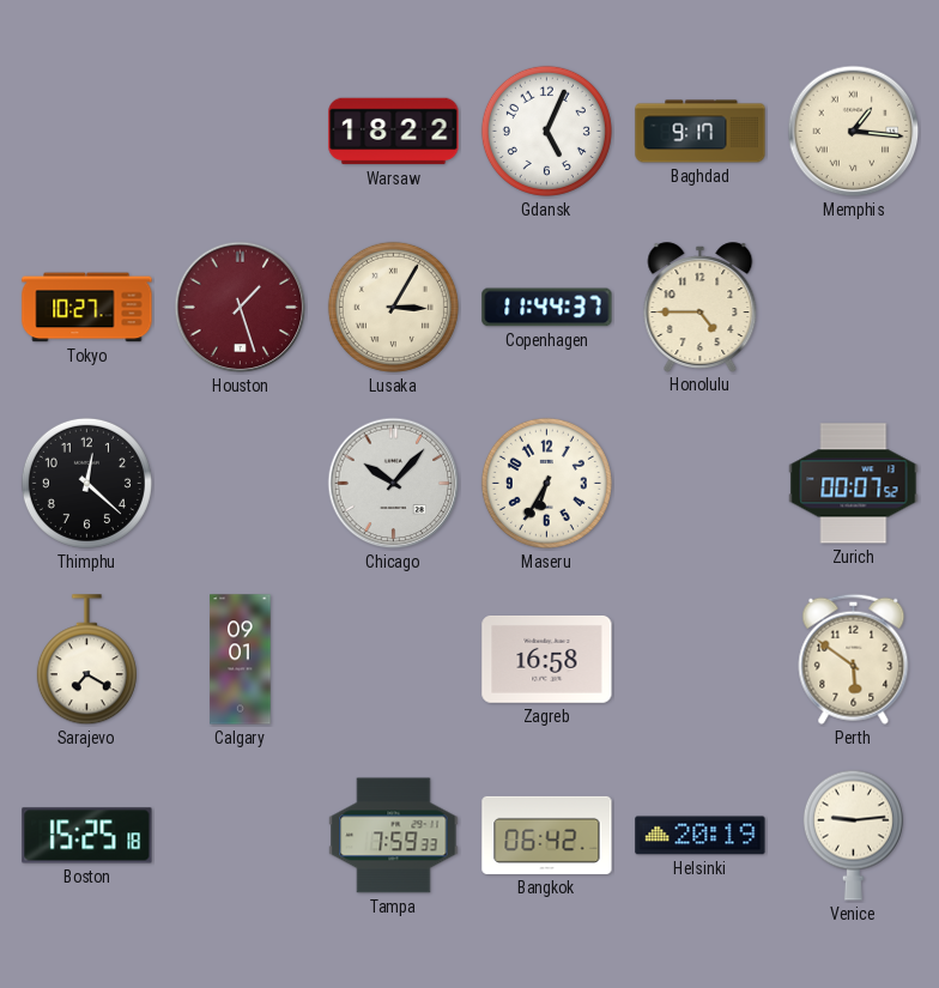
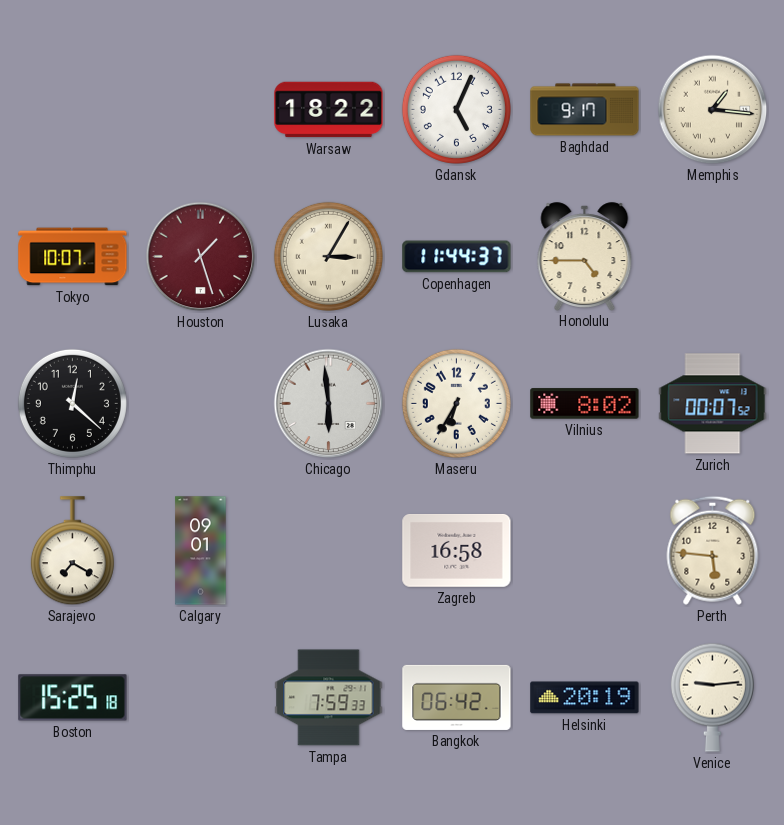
Tokyo: 10:27 -> 10:07
Chicago: 10:07 -> 5:59
Vilnius: none -> 8:02
Perth: 5:51 -> 5:46
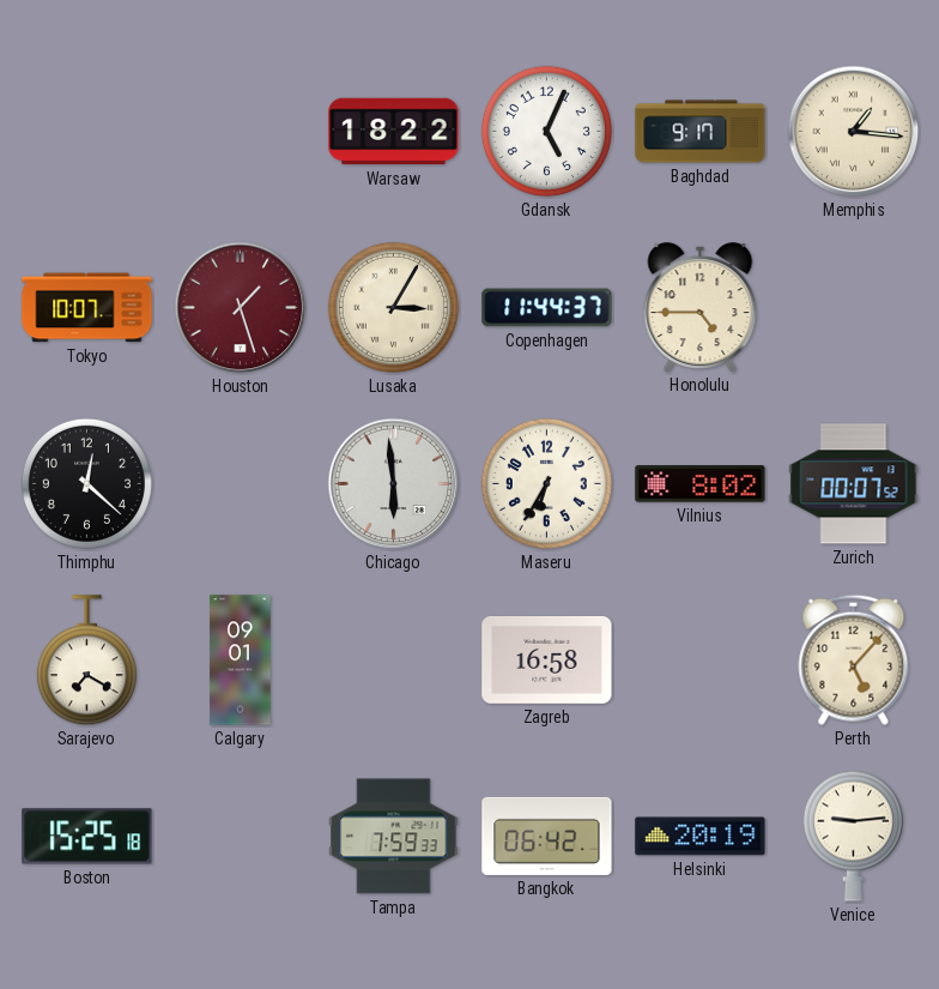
Perth: 5:46 -> 5:07
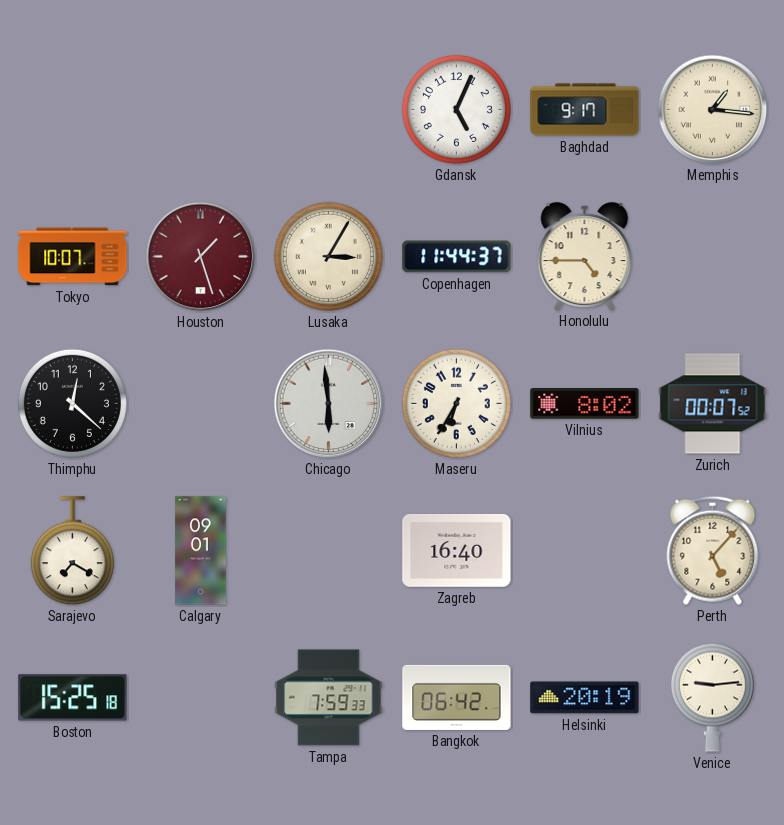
Warsaw: 18:22 -> none
Zagreb: 16:58 -> 16:40
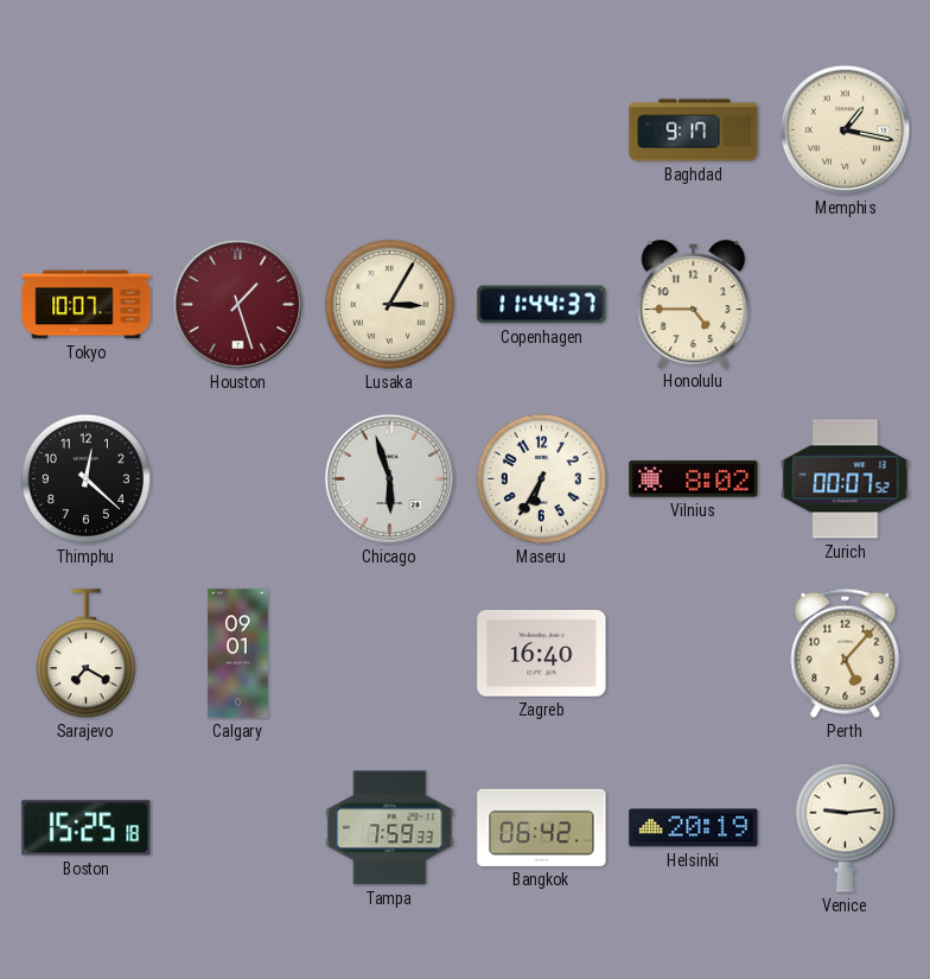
Gdansk: 5:04 -> none
Memphis: 1:16 -> 1:17
Chicago: 5:59 -> 5:57
